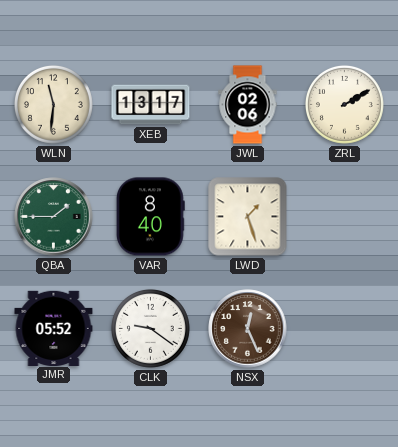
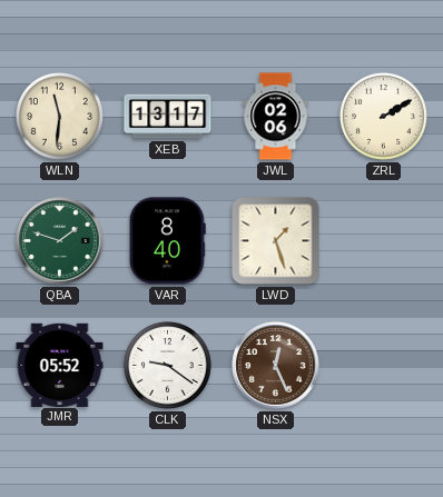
QBA: 1:45 -> 1:48
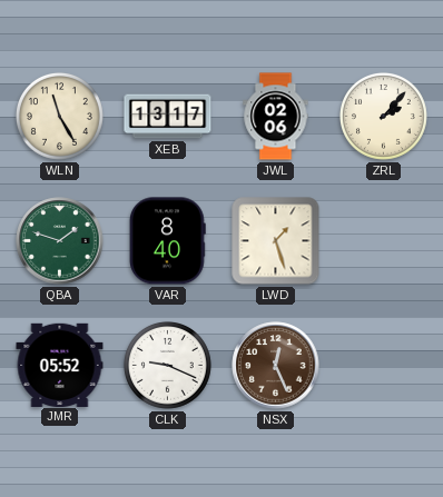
WLN: 11:31 -> 11:25
ZRL: 2:10 -> 2:07
CLK: 9:21 -> 9:19
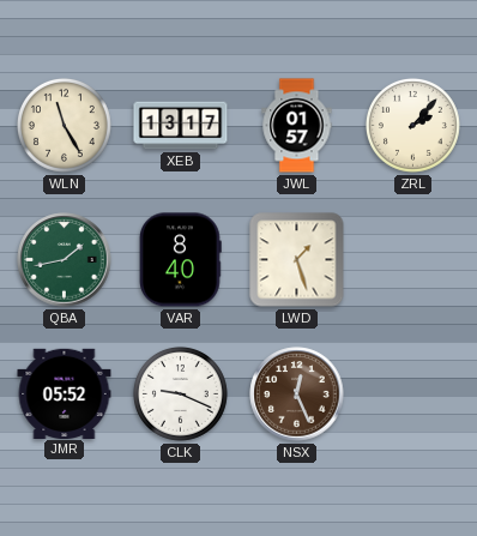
JWL: 02:06 -> 01:57
QBA: 1:48 -> 1:43
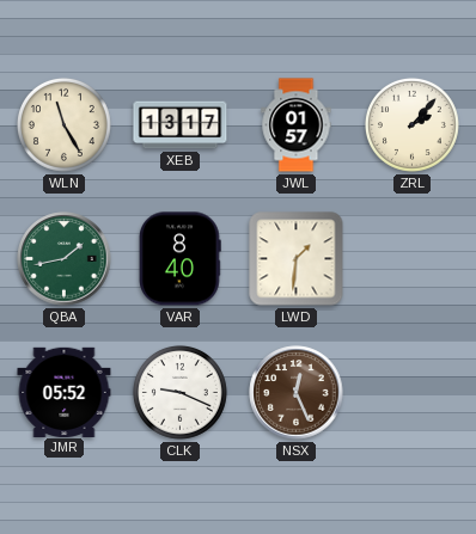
LWD: 1:27 -> 1:31
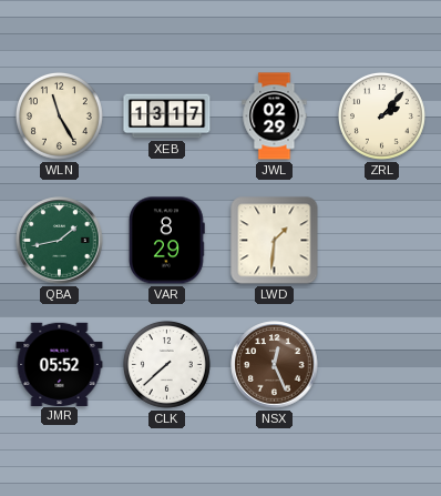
JWL: 01:57 -> 02:29
VAR: 8:40 -> 8:29
CLK: 9:19 -> 7:38
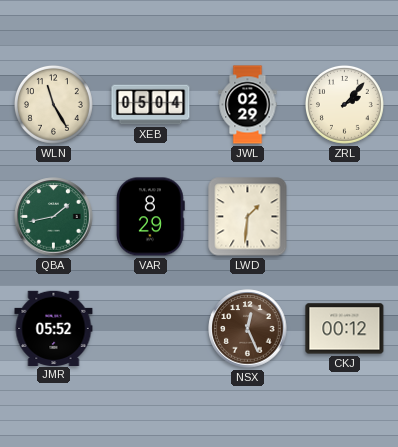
XEB: 13:17 -> 05:04
CLK: 7:38 -> none
CKJ: none -> 00:12
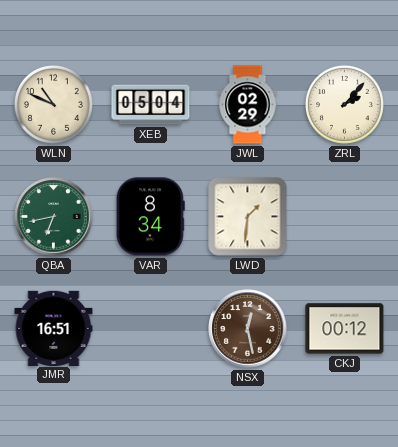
WLN: 11:25 -> 10:49
QBA: 1:43 -> 6:43
VAR: 8:29 -> 8:34
JMR: 05:52 -> 16:51
NSX: 12:26 -> 12:28
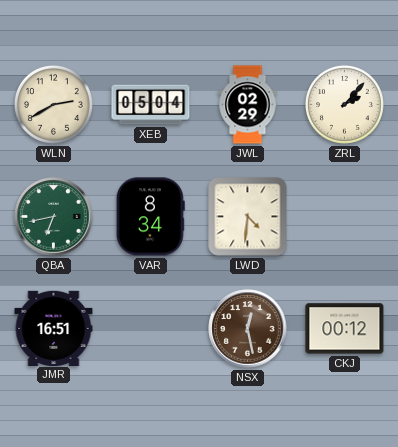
WLN: 10:49 -> 2:40
LWD: 1:31 -> 4:31
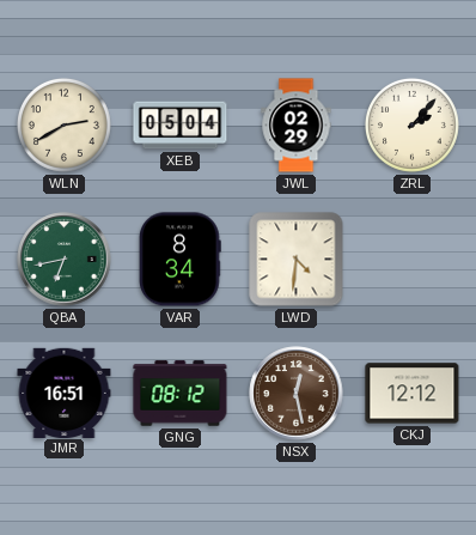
GNG: none -> 08:12
CKJ: 00:12 -> 12:12
